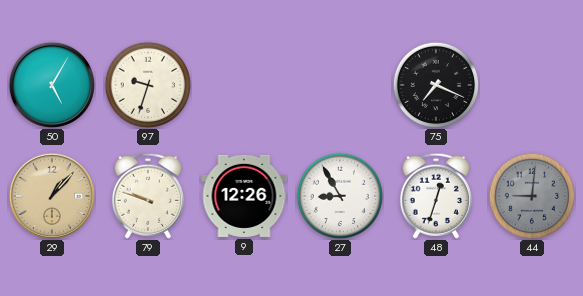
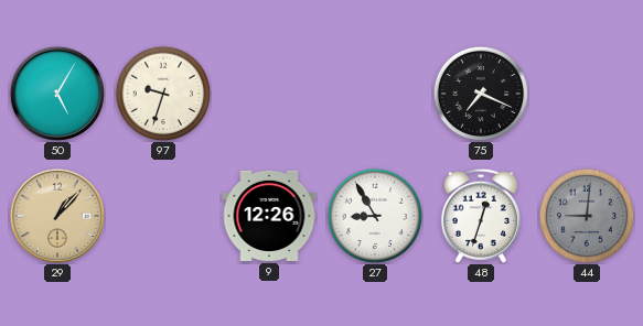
79: 9:48 -> none
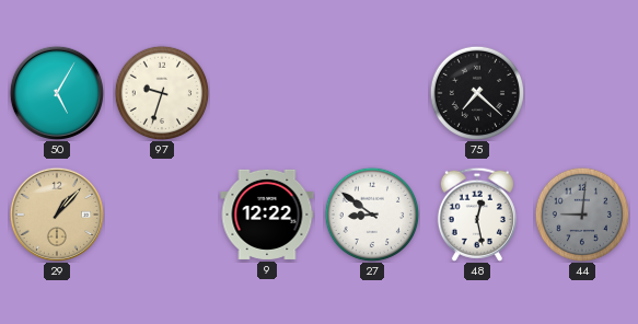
75: 7:19 -> 7:22
9: 12:26 -> 12:22
27: 8:55 -> 8:51
48: 12:33 -> 12:28
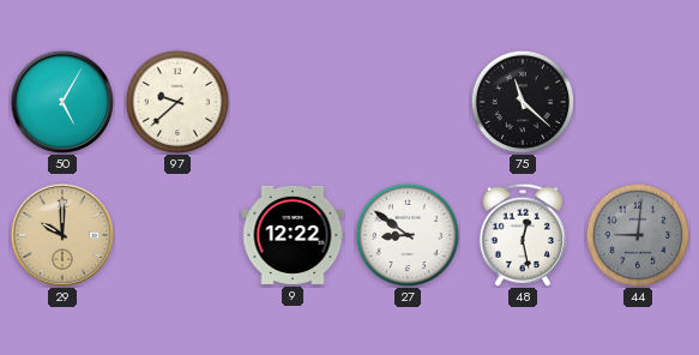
97: 9:33 -> 9:38
75: 7:22 -> 11:22
29: 1:07 -> 10:00
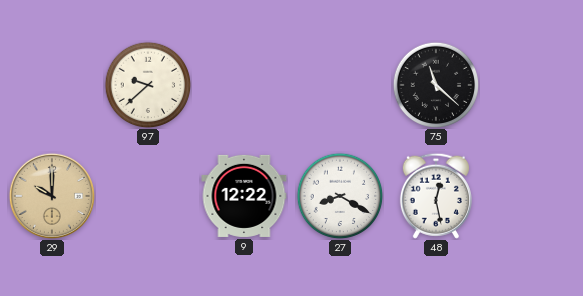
50: 5:05 -> none
27: 8:51 -> 8:20
44: 9:01 -> none
